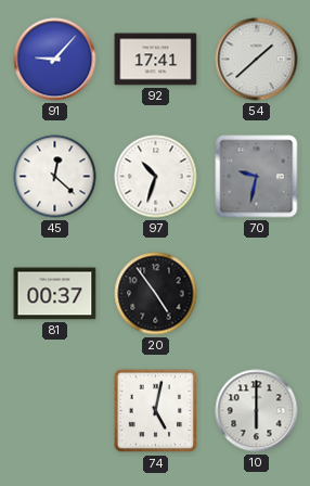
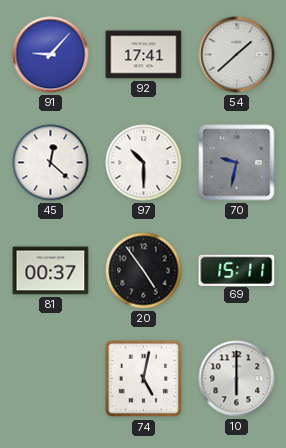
97: 10:33 -> 10:30
69: none -> 15:11
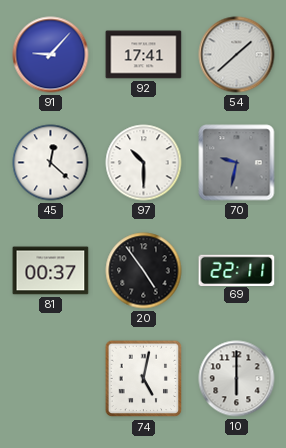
69: 15:11 -> 22:11
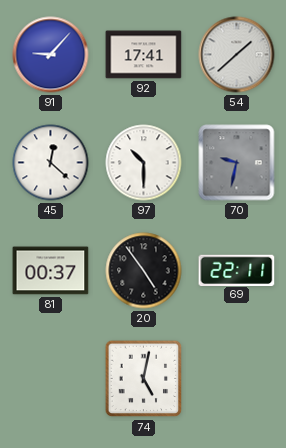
10: 6:00 -> none
